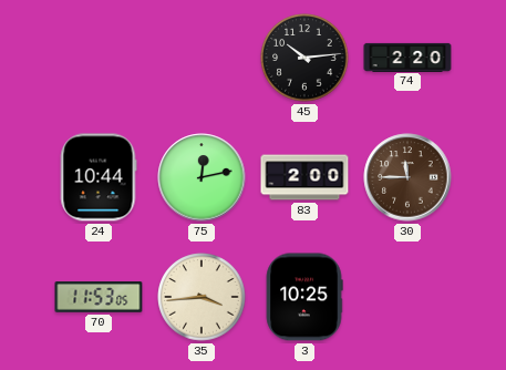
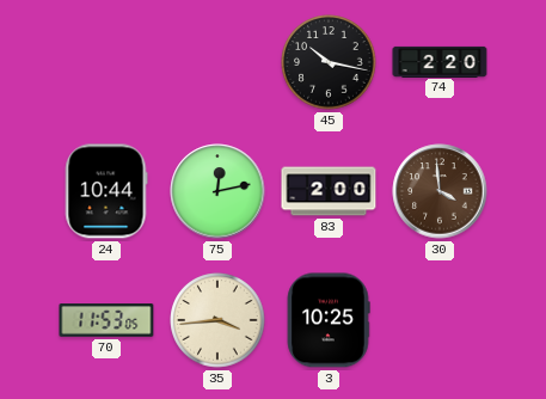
45: 10:14 -> 10:17
30: 11:45 -> 3:59
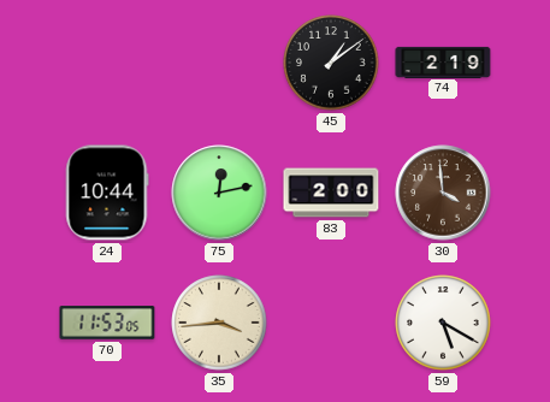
45: 10:17 -> 1:09
74: 2:20 -> 2:19
3: 10:25 -> none
59: none -> 5:20
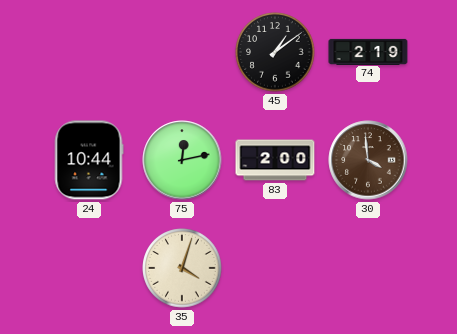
70: 11:53 -> none
35: 3:44 -> 4:03
59: 5:20 -> none
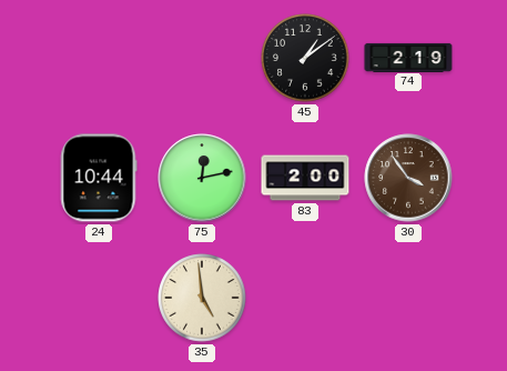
30: 3:59 -> 3:54
35: 4:03 -> 4:59
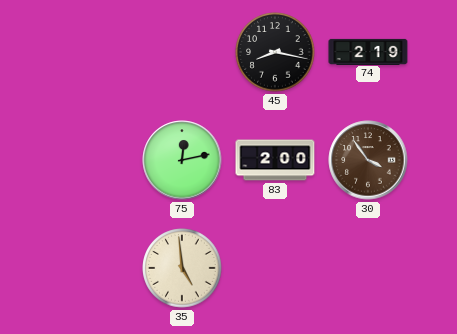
45: 1:09 -> 8:17
24: 10:44 -> none
